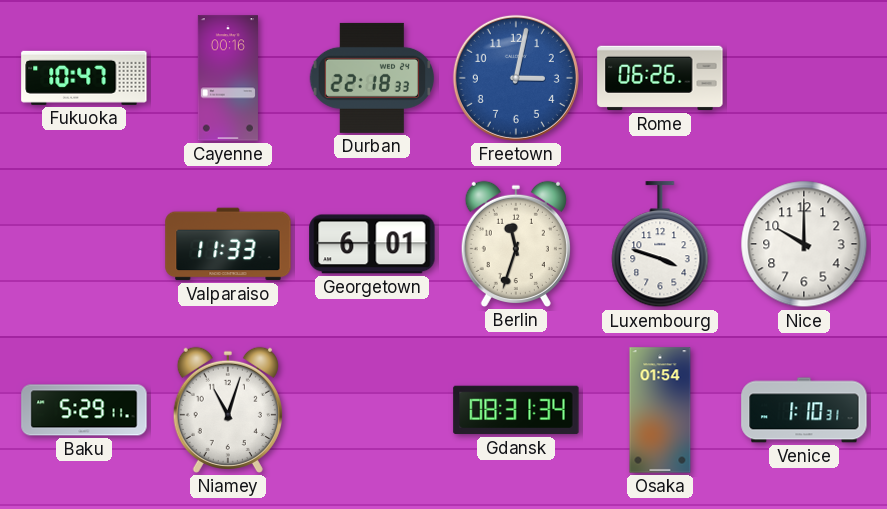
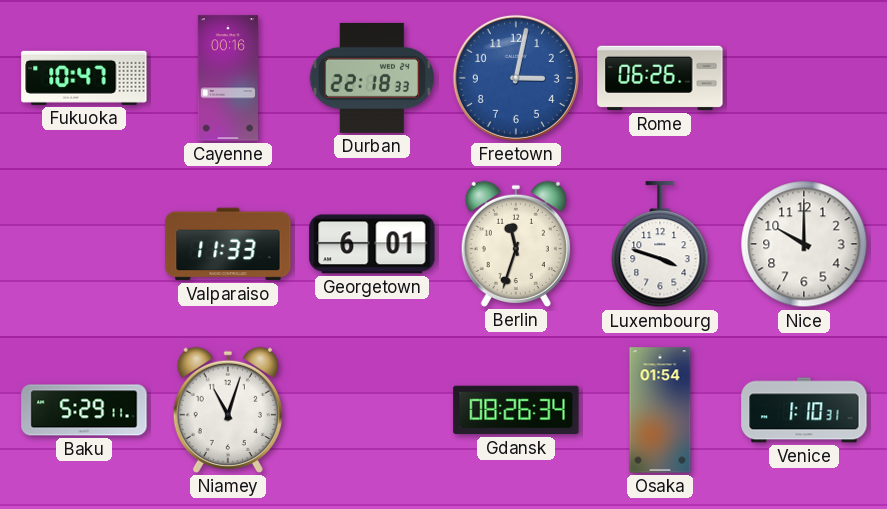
Gdansk: 08:31 -> 08:26
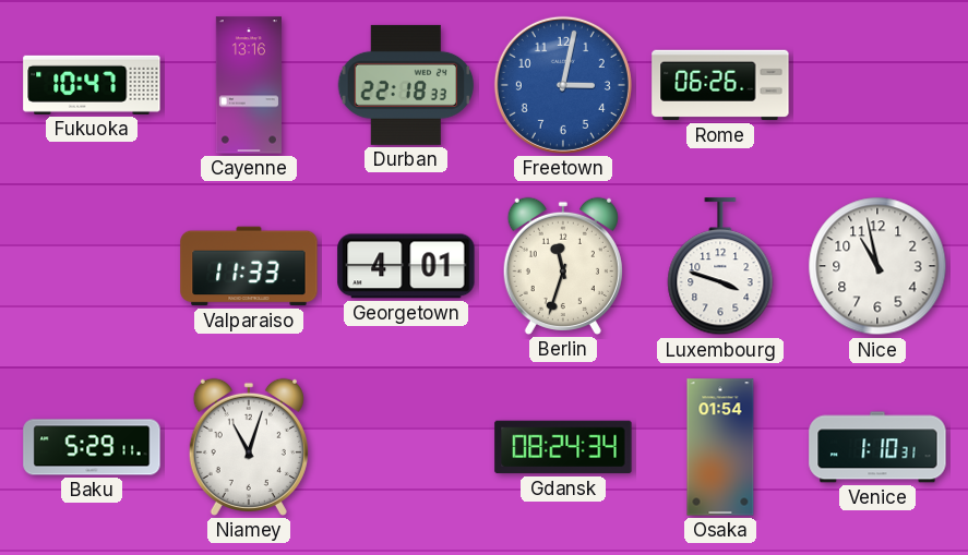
Cayenne: 00:16 -> 13:16
Georgetown: 6:01 -> 4:01
Nice: 10:00 -> 10:58
Gdansk: 08:26 -> 08:24
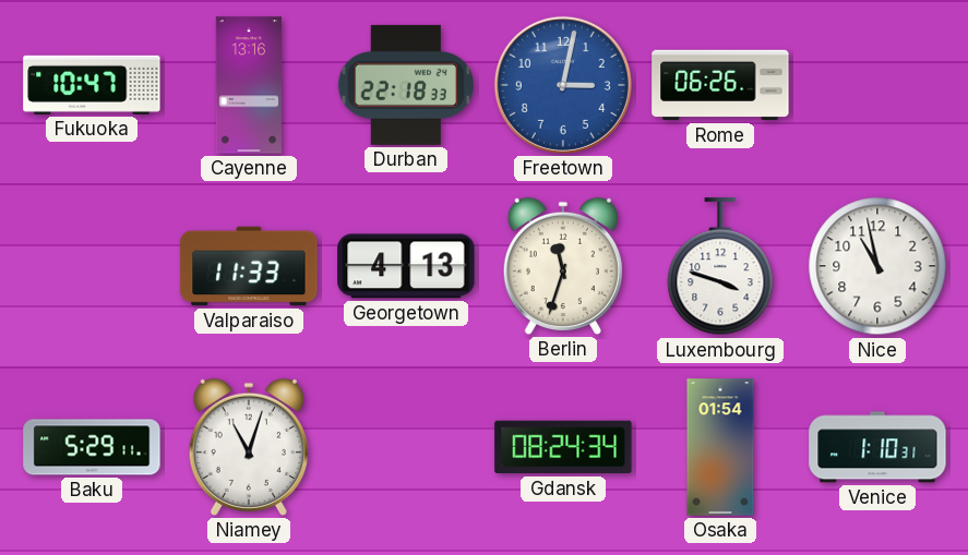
Georgetown: 4:01 -> 4:13
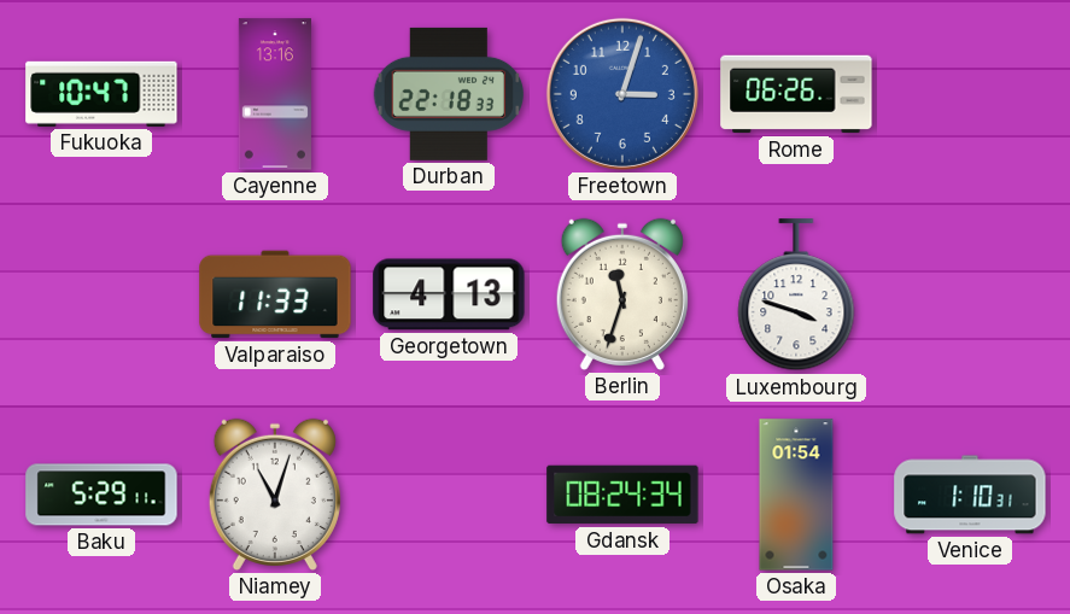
Freetown: 3:02 -> 3:03
Nice: 10:58 -> none
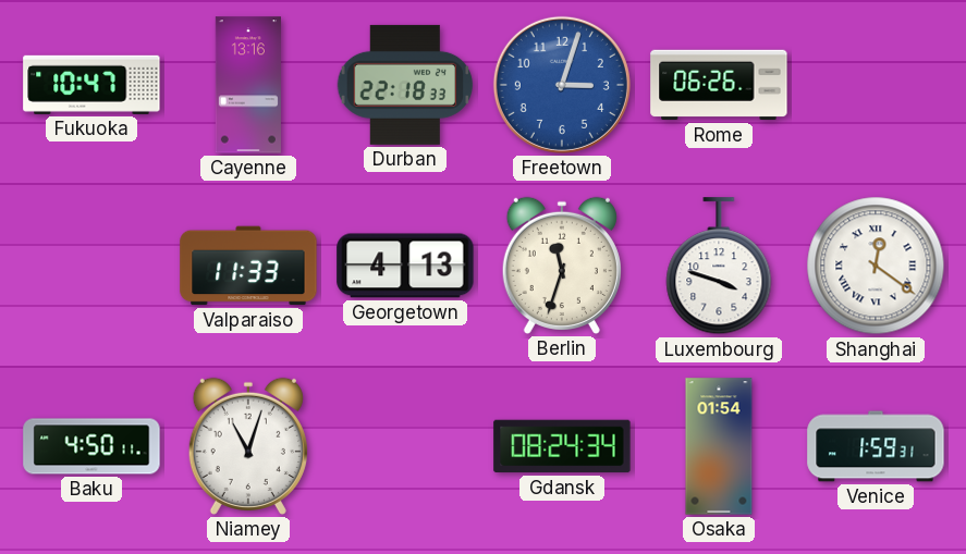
Shanghai: none -> 12:21
Baku: 5:29 -> 4:50
Venice: 1:10 -> 1:59
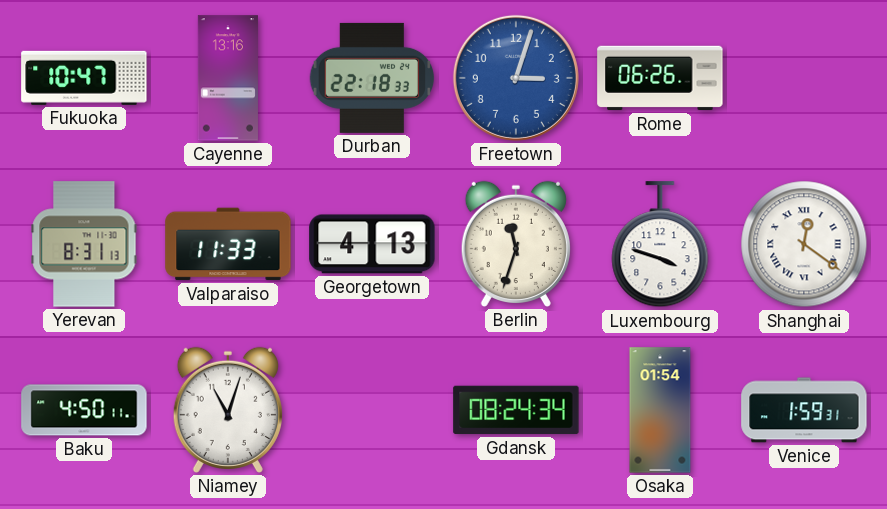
Yerevan: none -> 8:31
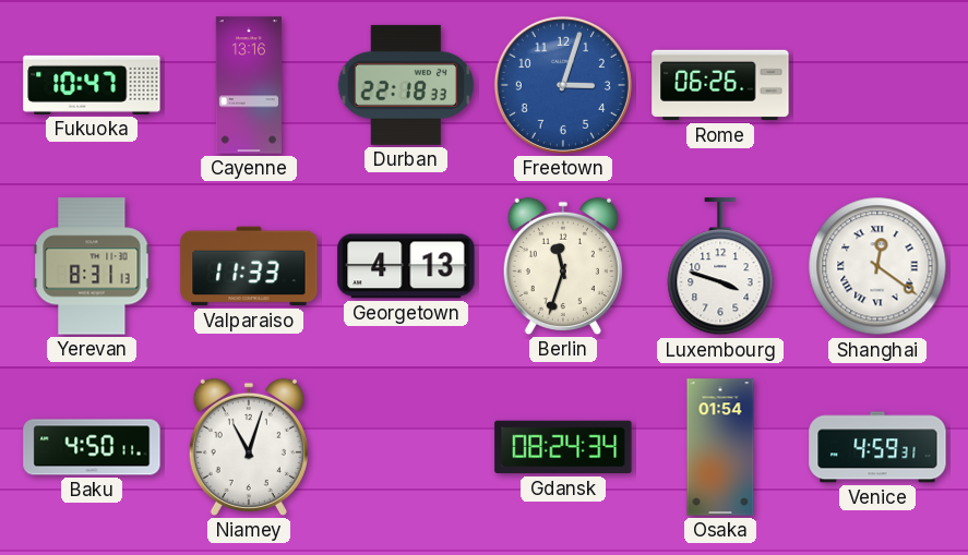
Venice: 1:59 -> 4:59
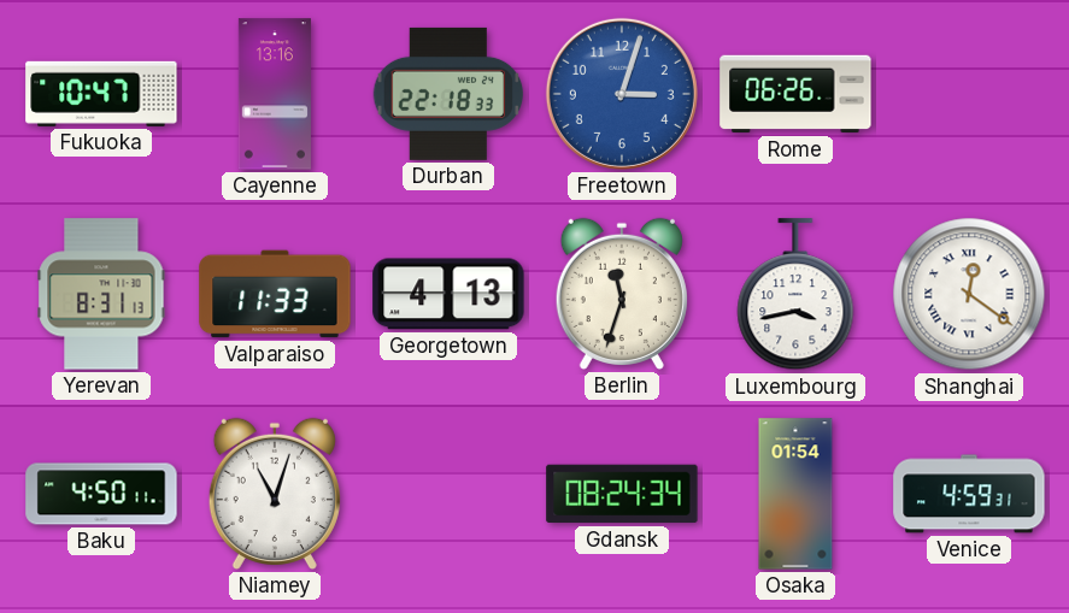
Luxembourg: 3:48 -> 3:43
